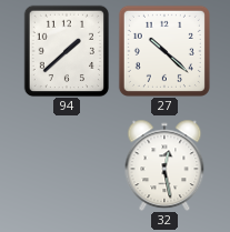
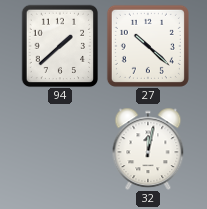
32: 12:28 -> 12:02
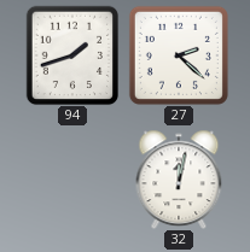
94: 1:38 -> 1:42
27: 10:22 -> 2:22
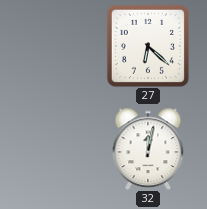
94: 1:42 -> none
27: 2:22 -> 6:22
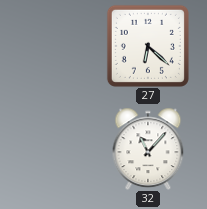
32: 12:02 -> 11:07
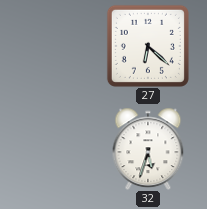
32: 11:07 -> 5:33
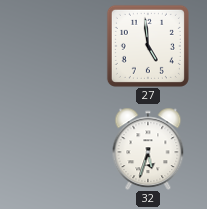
27: 6:22 -> 4:59
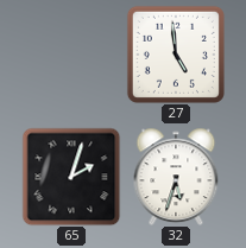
65: none -> 2:03
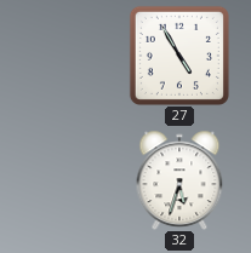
27: 4:59 -> 4:55
65: 2:03 -> none
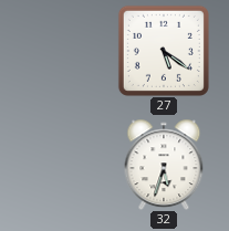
27: 4:55 -> 5:21
